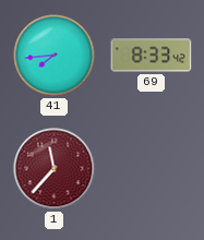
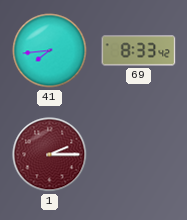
1: 11:37 -> 2:15
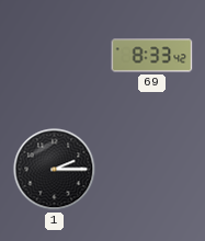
41: 7:44 -> none
1 dial: burgundy -> black
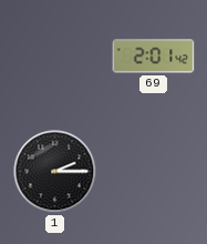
69: 8:33 -> 2:01
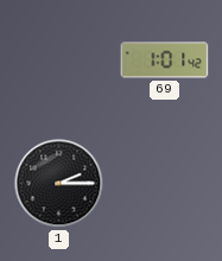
69: 2:01 -> 1:01
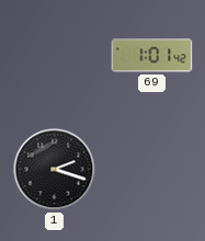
1: 2:15 -> 2:18
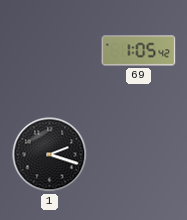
69: 1:01 -> 1:05
